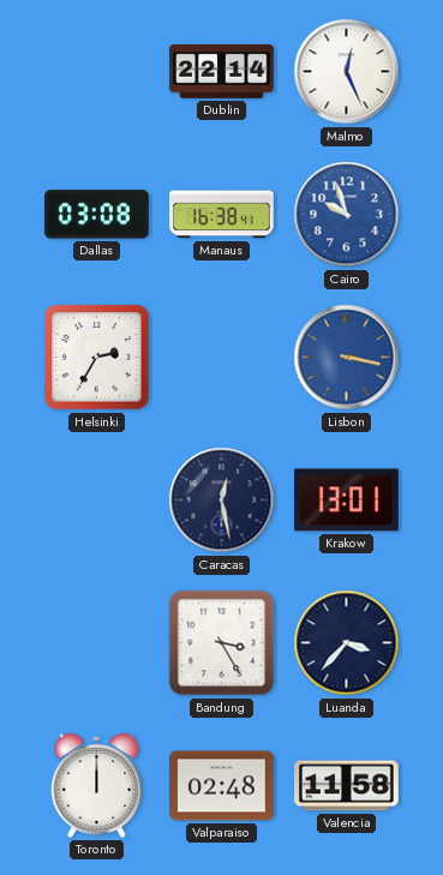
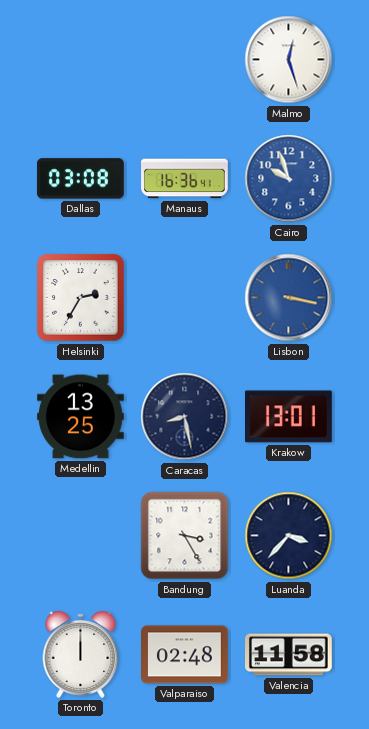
Dublin: 22:14 -> none
Malmo: 12:26 -> 12:27
Manaus: 16:38 -> 16:36
Medellin: none -> 13:25
Caracas: 12:28 -> 8:28
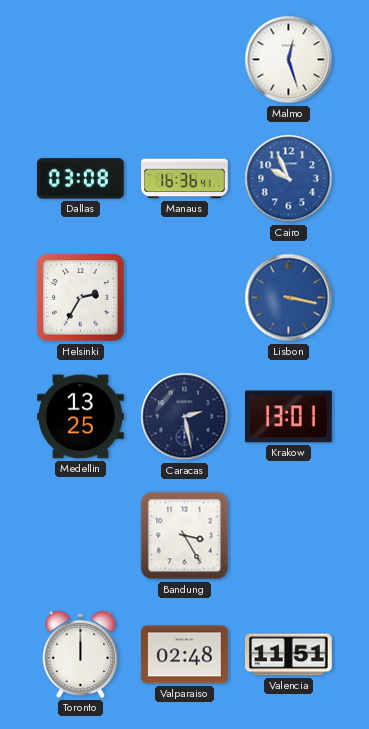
Cairo: 9:57 -> 9:56
Caracas: 8:28 -> 2:28
Luanda: 3:37 -> none
Valencia: 11:58 -> 11:51
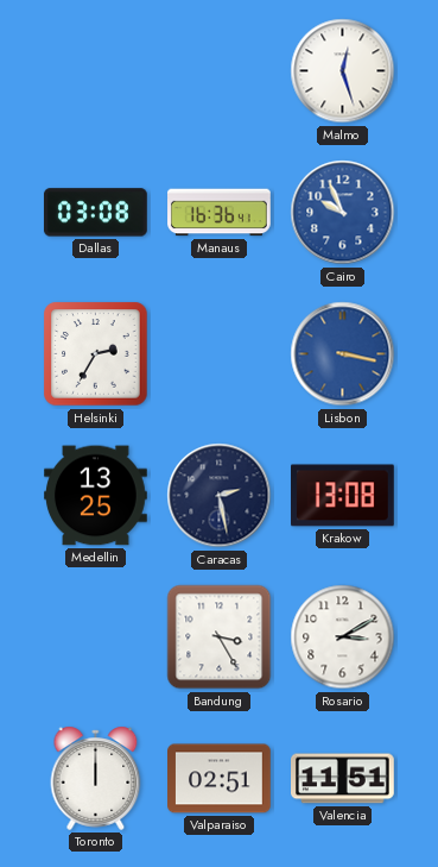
Krakow: 13:01 -> 13:08
Rosario: none -> 3:10
Valparaiso: 02:48 -> 02:51
